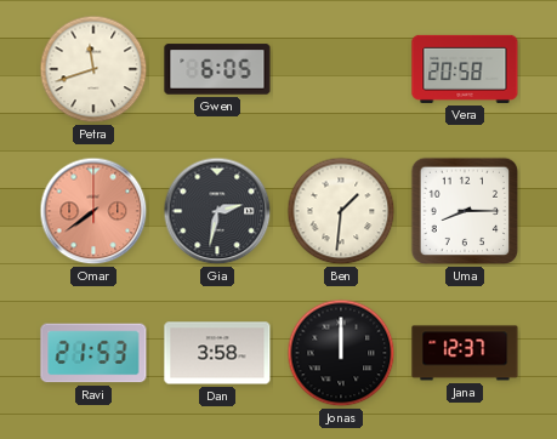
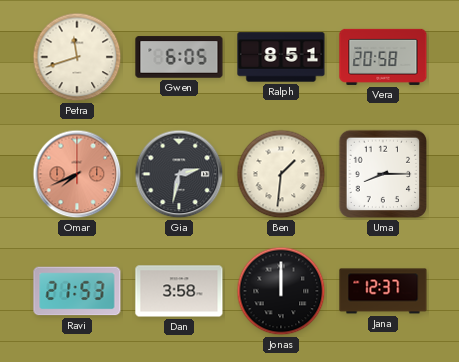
Ralph: none -> 8:51
Omar: 7:39 -> 7:41
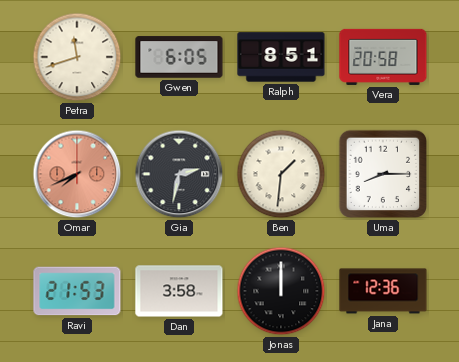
Jana: 12:37 -> 12:36
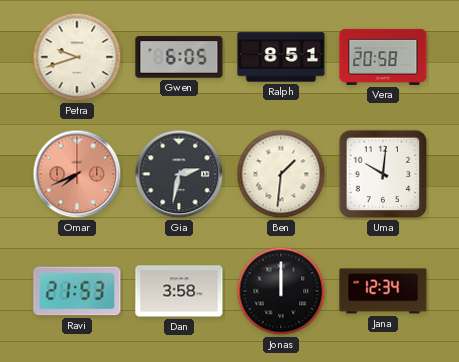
Petra: 11:42 -> 9:42
Uma: 8:15 -> 10:01
Jana: 12:36 -> 12:34
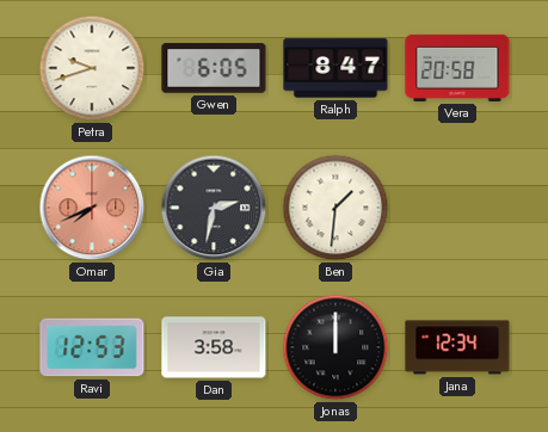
Ralph: 8:51 -> 8:47
Uma: 10:01 -> none
Ravi: 21:53 -> 12:53
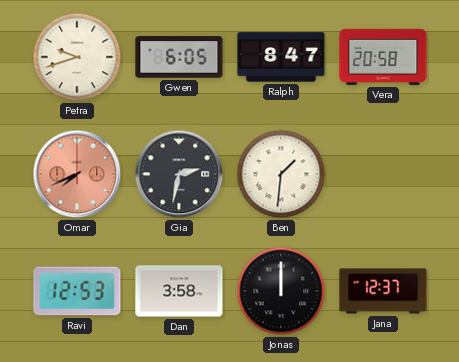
Jana: 12:34 -> 12:37
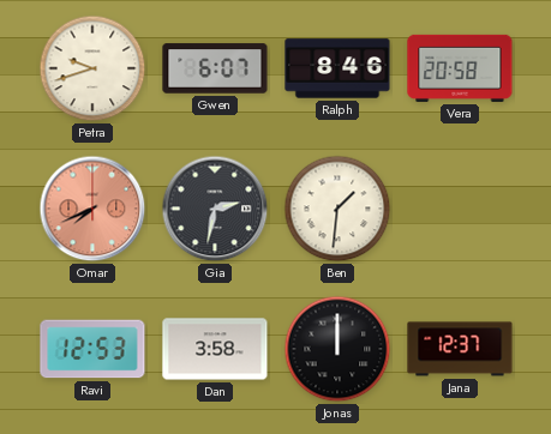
Gwen: 6:05 -> 6:07
Ralph: 8:47 -> 8:46
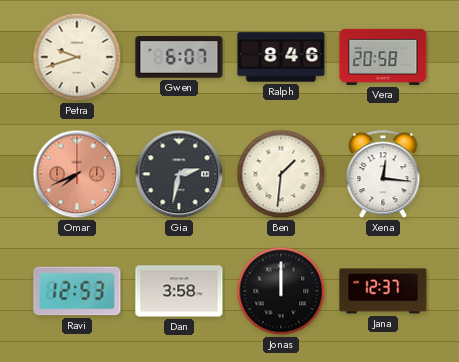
Xena: none -> 12:16
